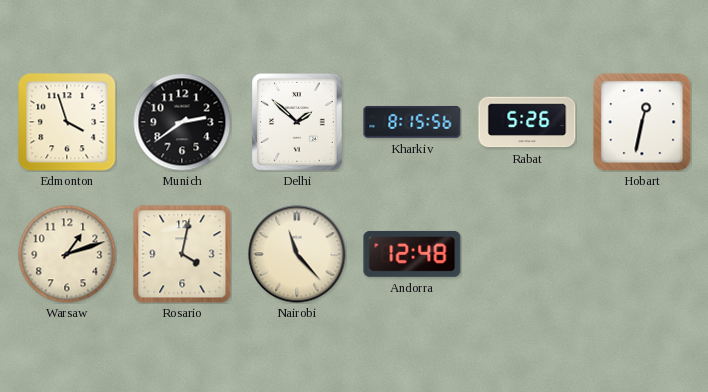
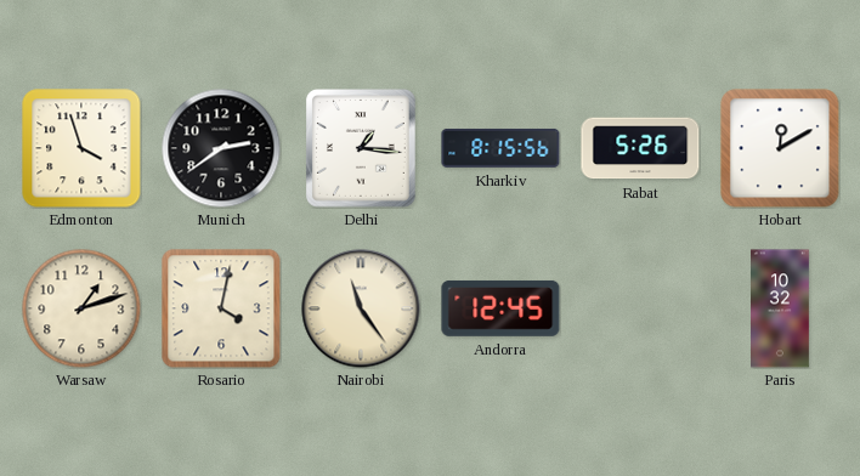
Delhi: 1:52 -> 1:16
Hobart: 12:32 -> 12:10
Nairobi: 11:23 -> 11:24
Andorra: 12:48 -> 12:45
Paris: none -> 10:32
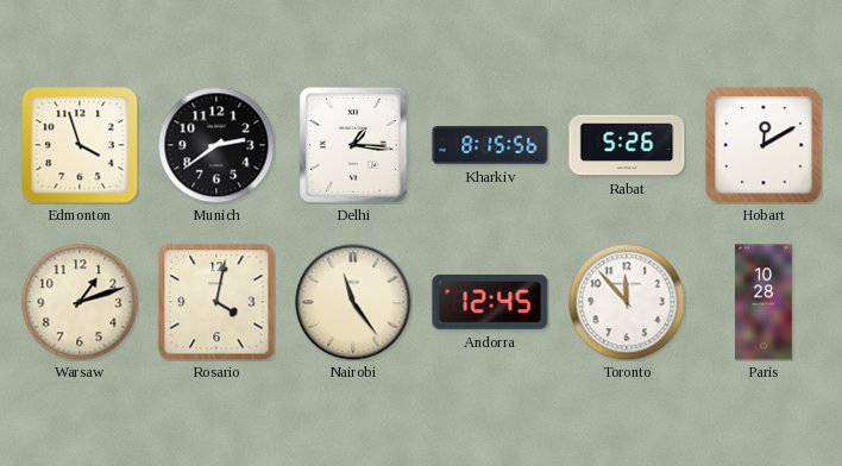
Toronto: none -> 11:53
Paris: 10:32 -> 10:28
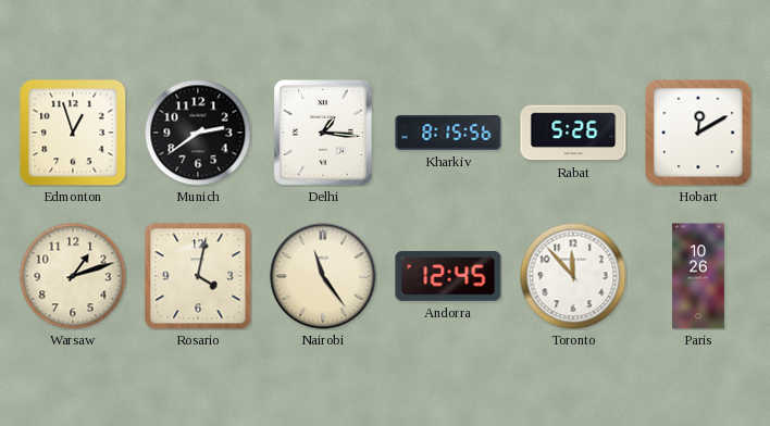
Edmonton: 3:57 -> 12:57
Paris: 10:28 -> 10:26
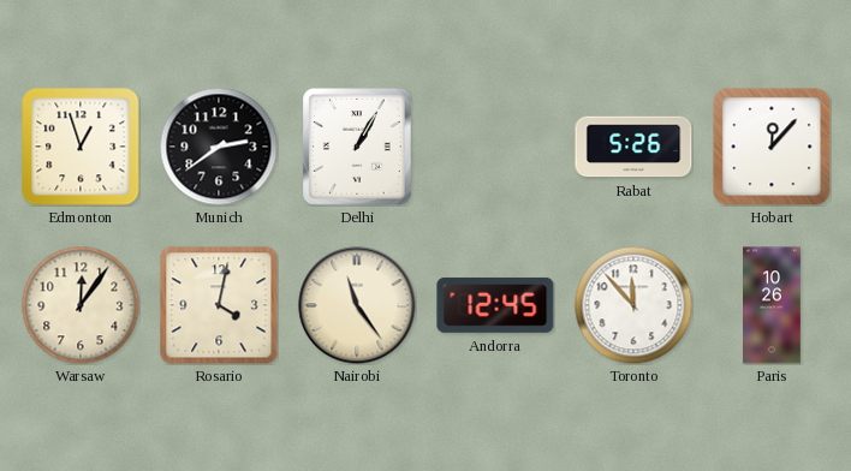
Delhi: 1:16 -> 1:05
Kharkiv: 8:15 -> none
Hobart: 12:10 -> 12:07
Warsaw: 1:12 -> 12:06
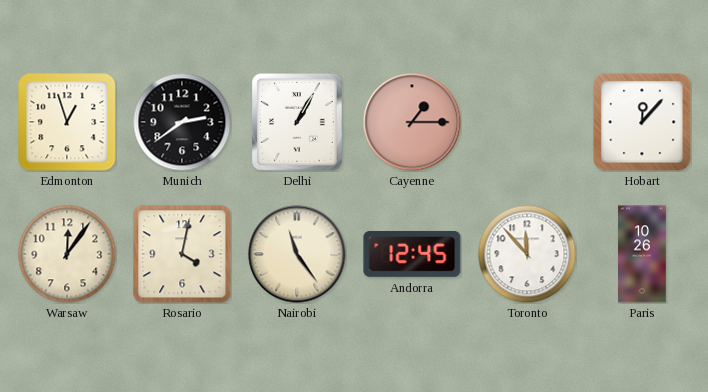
Cayenne: none -> 1:15
Rabat: 5:26 -> none
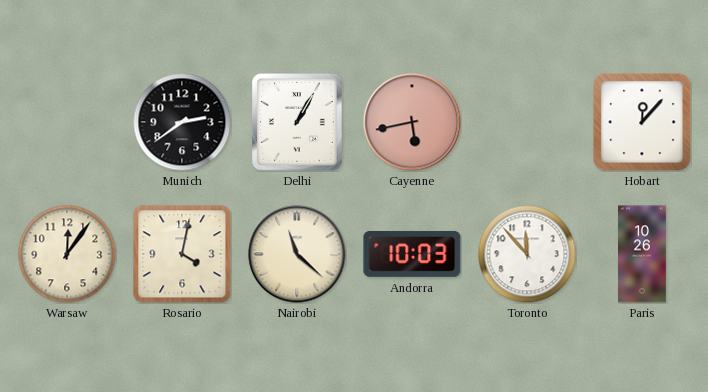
Edmonton: 12:57 -> none
Cayenne: 1:15 -> 5:43
Nairobi: 11:24 -> 11:22
Andorra: 12:45 -> 10:03
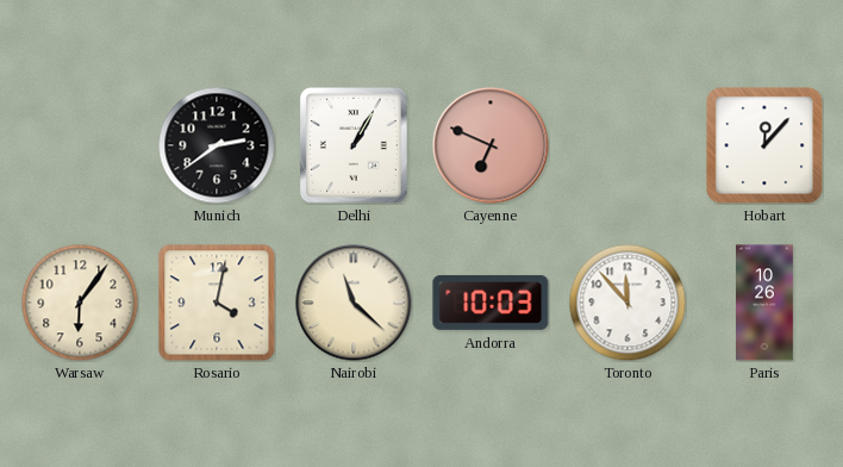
Cayenne: 5:43 -> 6:49
Warsaw: 12:06 -> 6:06
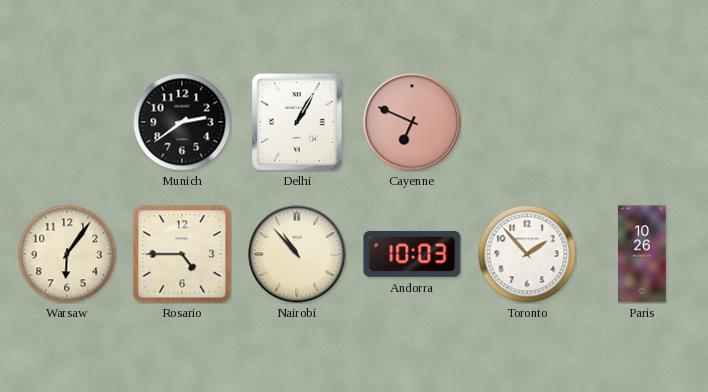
Hobart: 12:07 -> none
Rosario: 4:02 -> 4:45
Nairobi: 11:22 -> 10:53
Toronto: 11:53 -> 1:53
